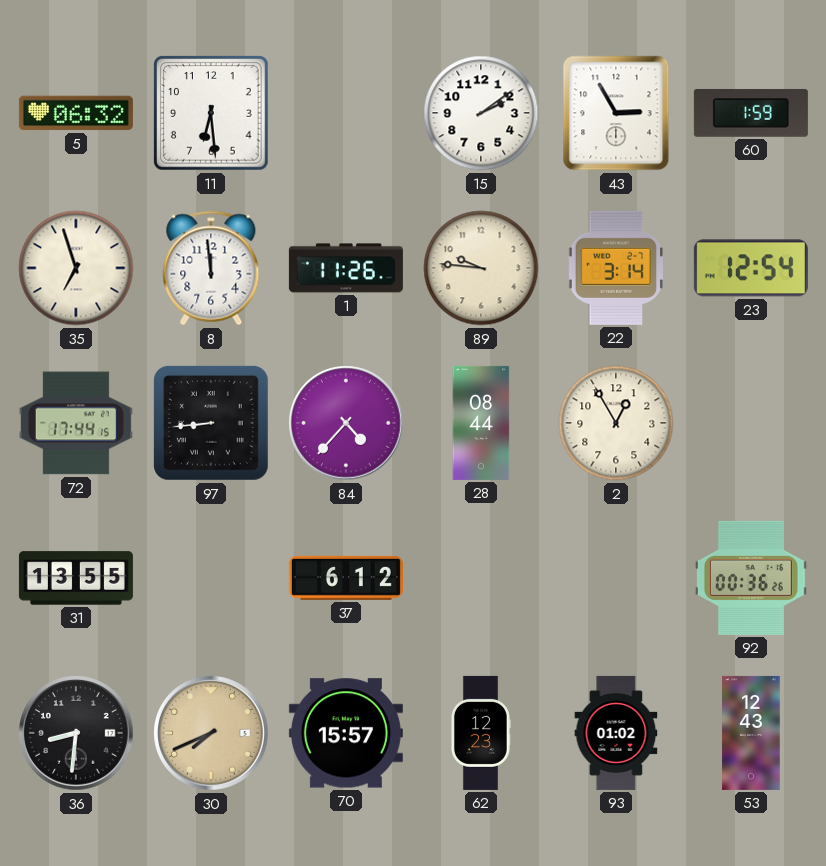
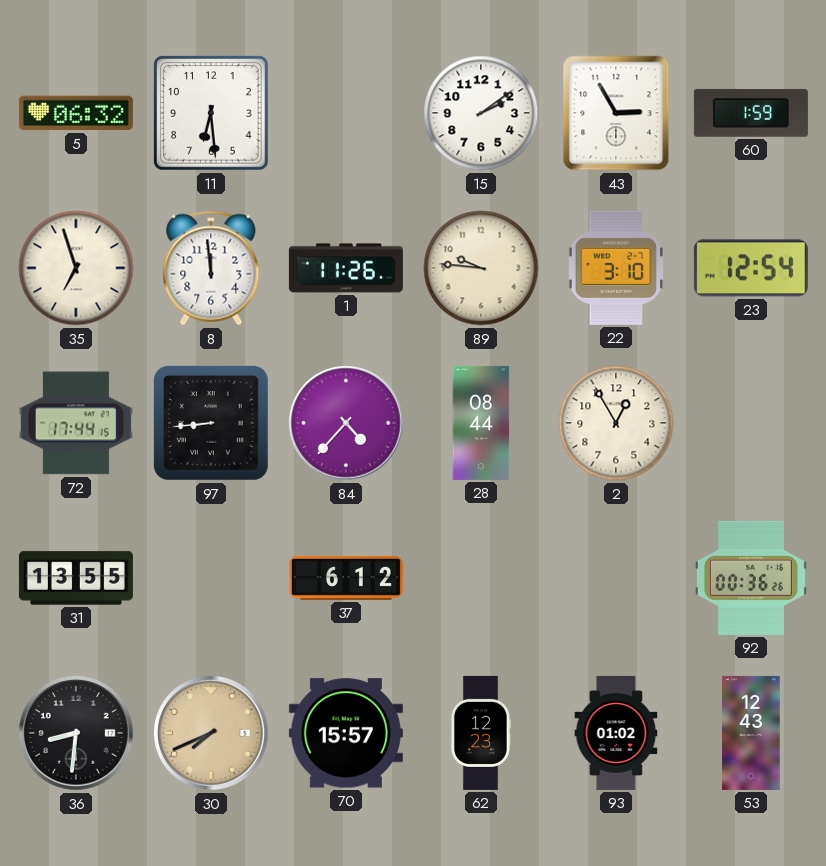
22: 3:14 -> 3:10
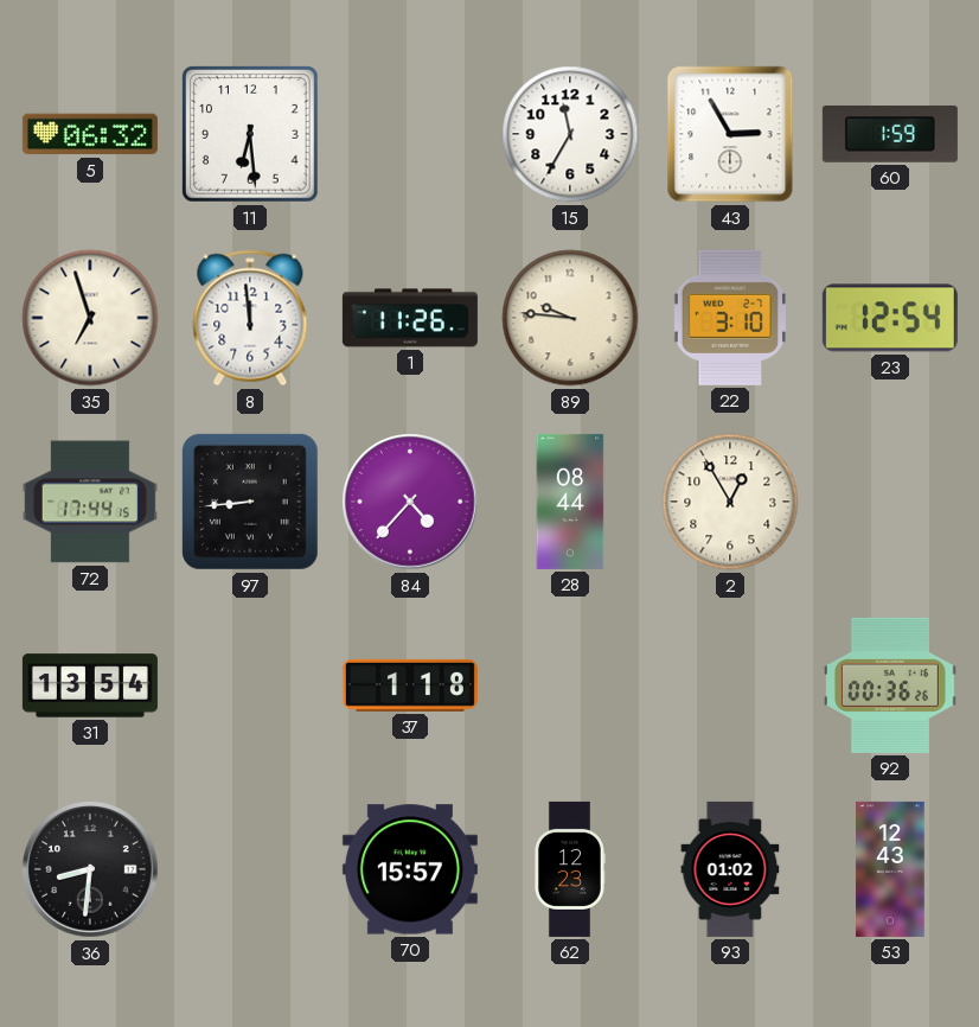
15: 2:09 -> 11:35
31: 13:55 -> 13:54
37: 6:12 -> 1:18
30: 7:41 -> none
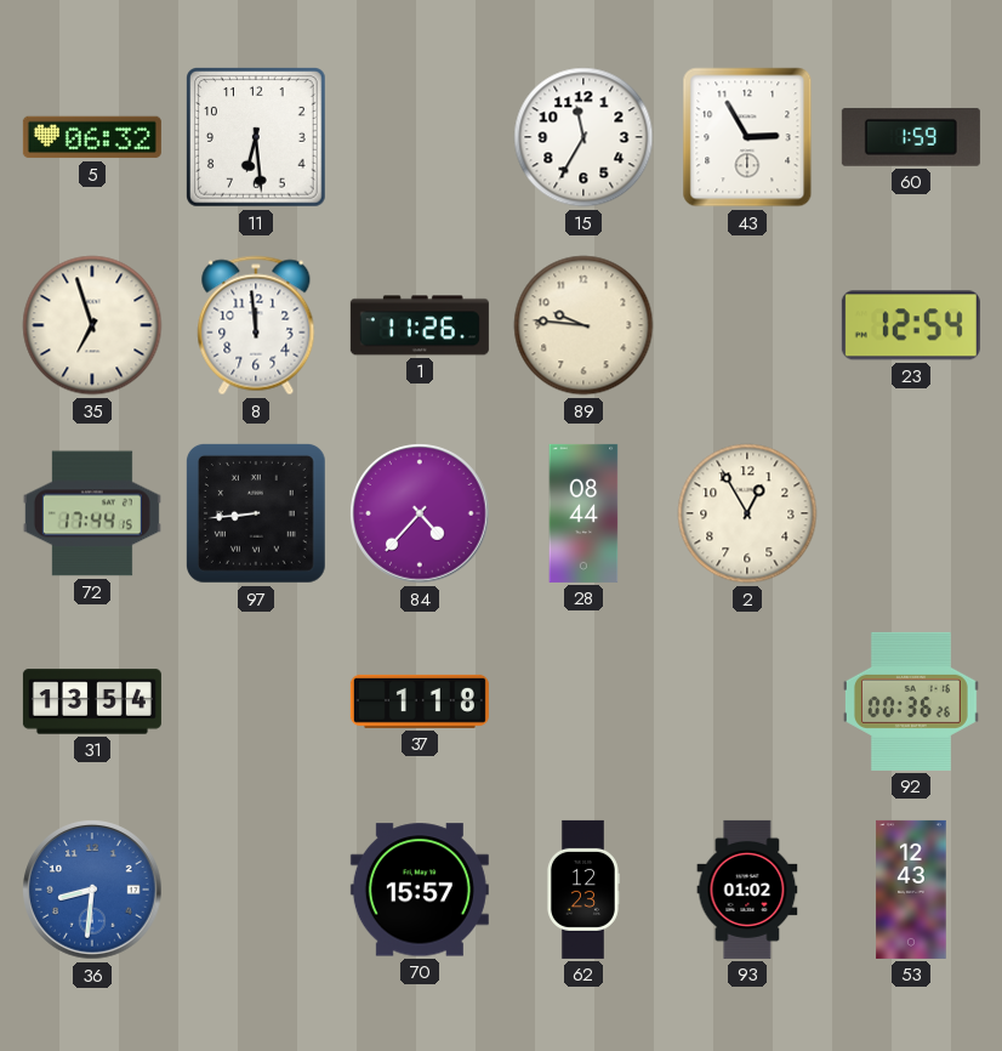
22: 3:10 -> none
36 dial: black -> blue
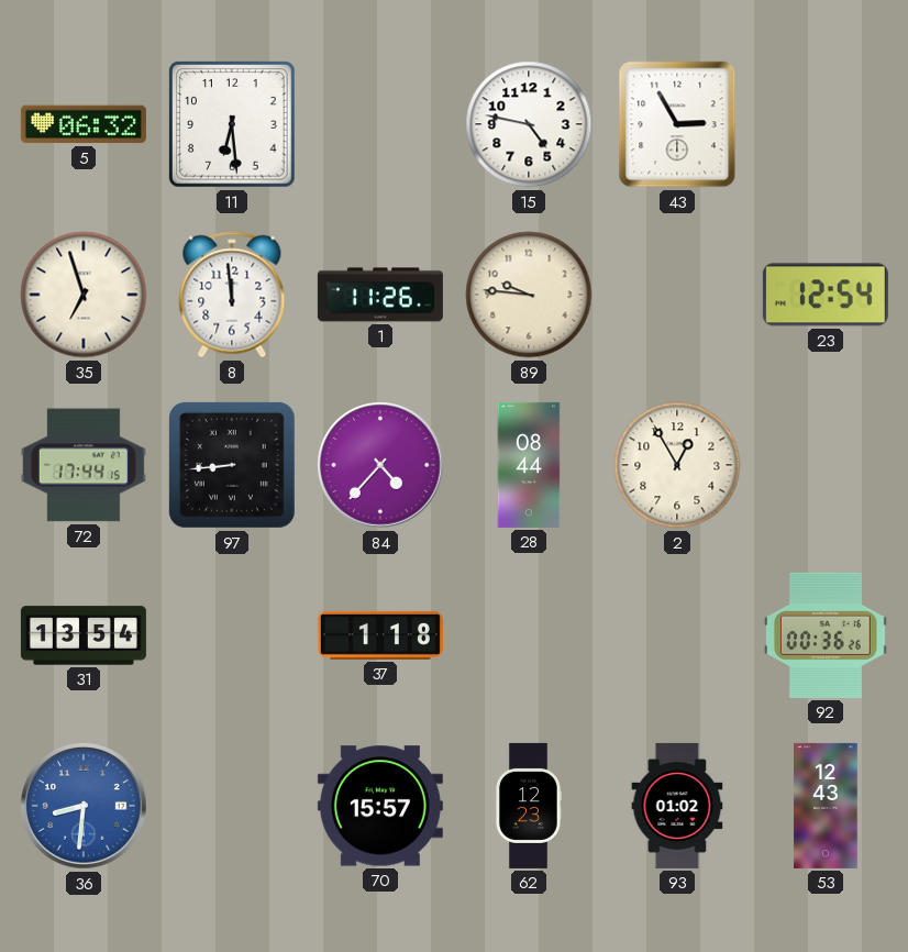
15: 11:35 -> 4:47
60: 1:59 -> none
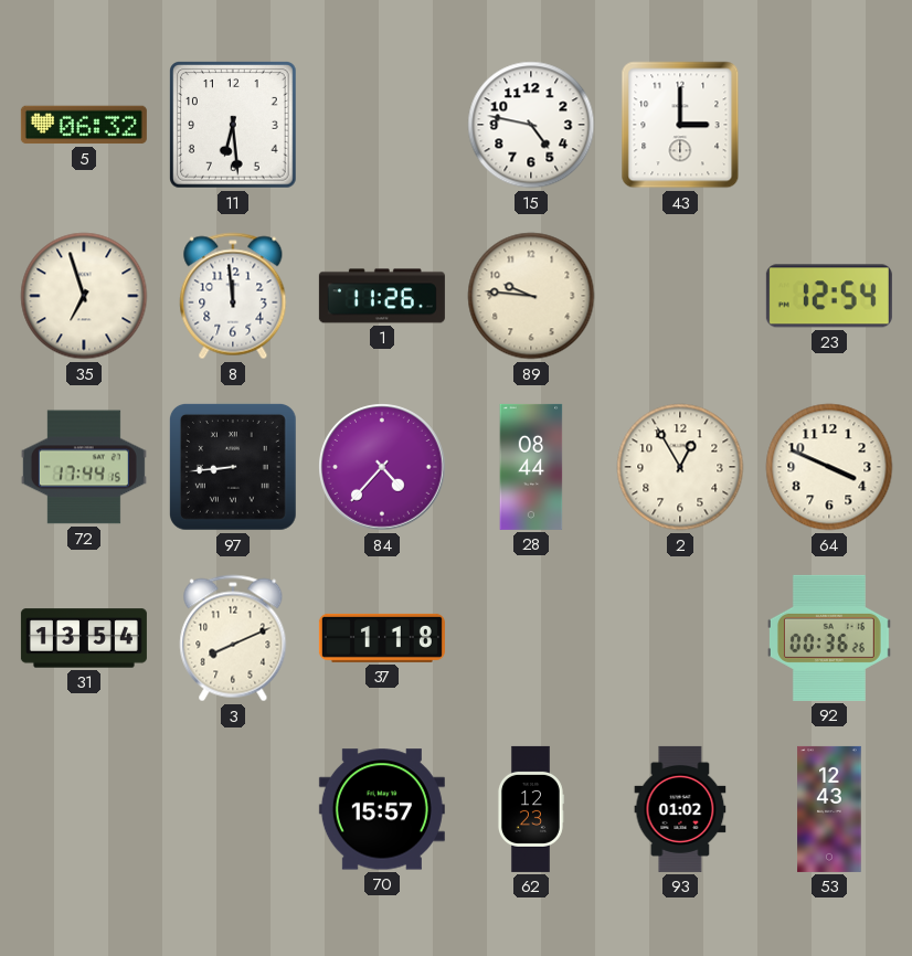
43: 2:55 -> 3:00
64: none -> 3:49
3: none -> 8:11
36: 8:31 -> none
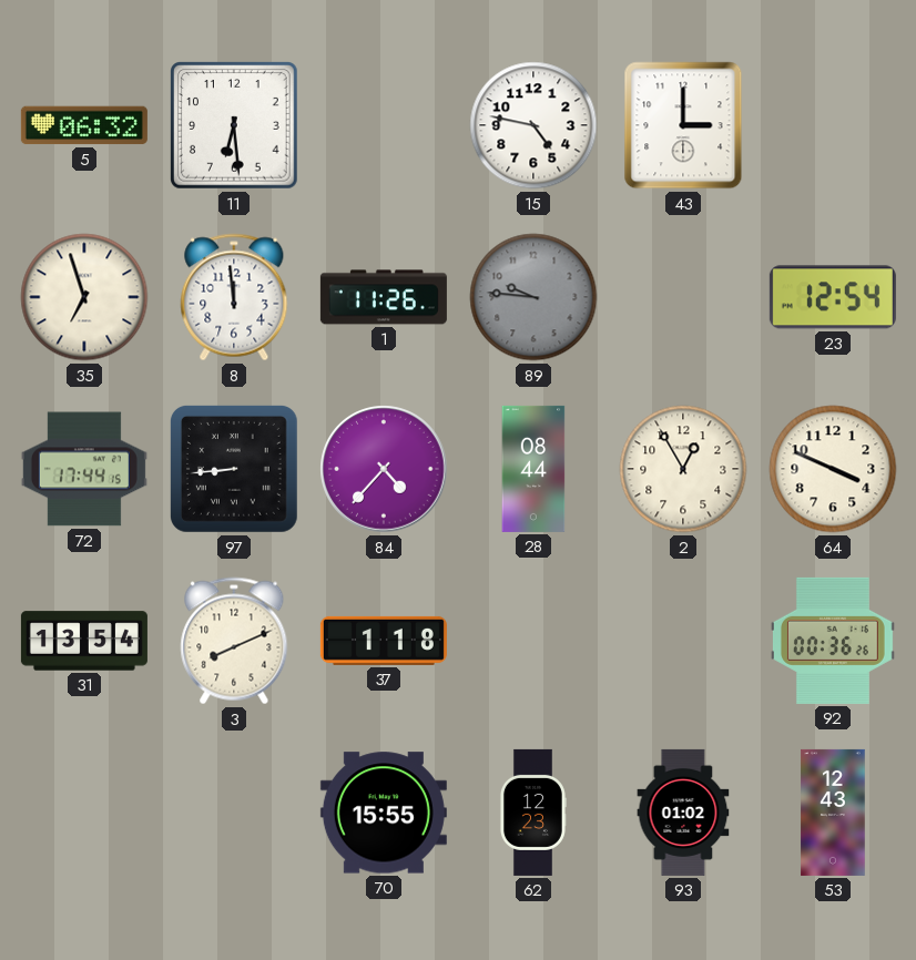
89 dial: cream -> grey
70: 15:57 -> 15:55
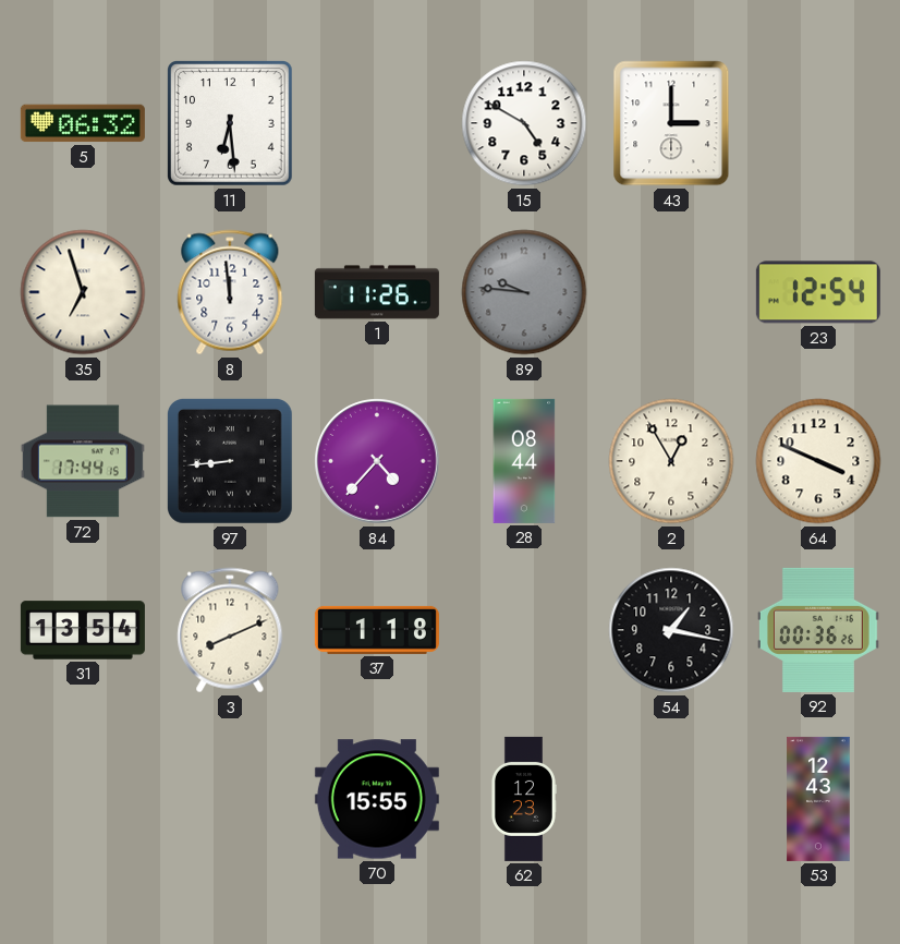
15: 4:47 -> 4:50
54: none -> 1:17
93: 01:02 -> none
